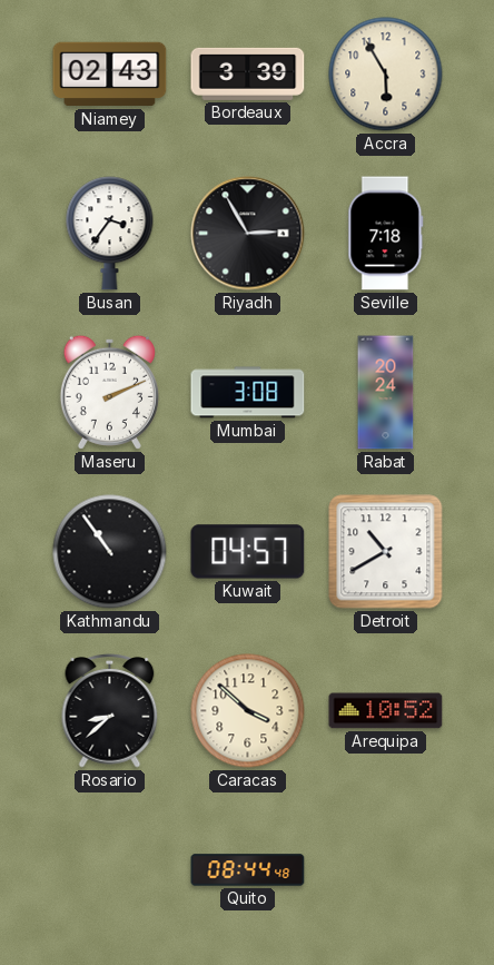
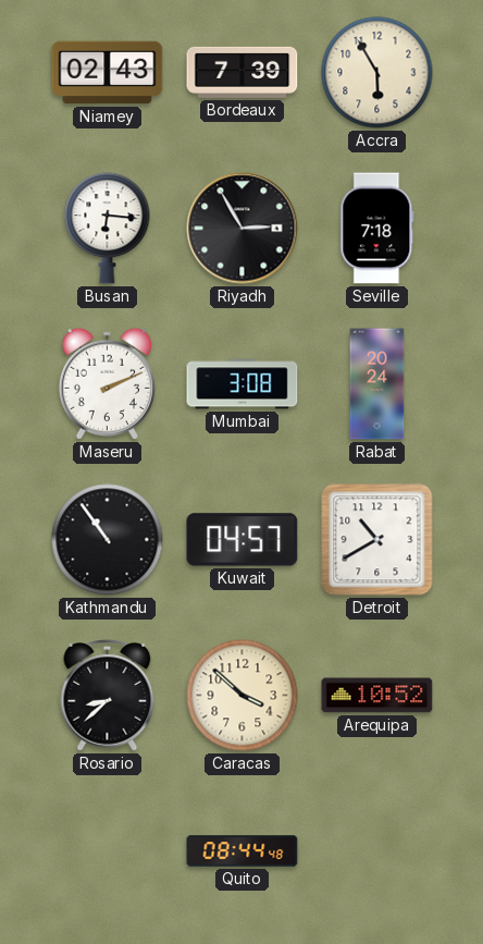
Bordeaux: 3:39 -> 7:39
Busan: 3:36 -> 6:16
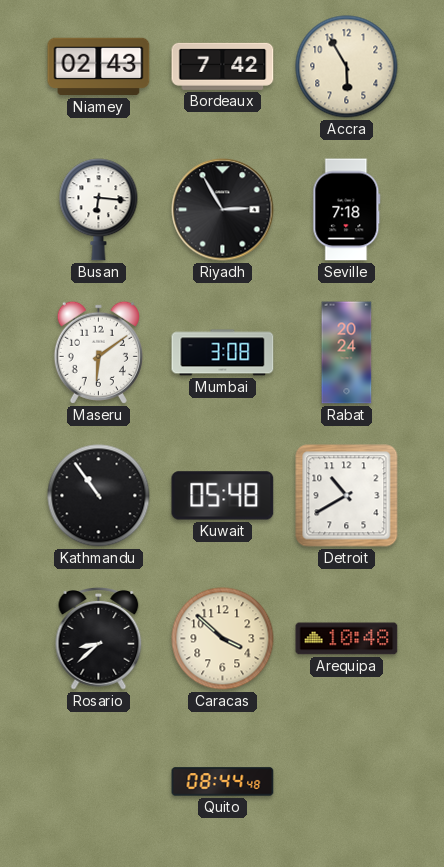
Bordeaux: 7:39 -> 7:42
Maseru: 2:11 -> 6:09
Kuwait: 04:57 -> 05:48
Arequipa: 10:52 -> 10:48
